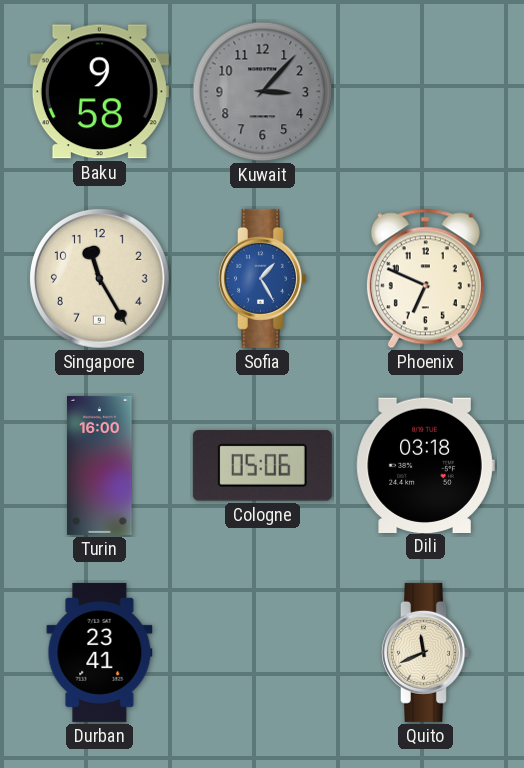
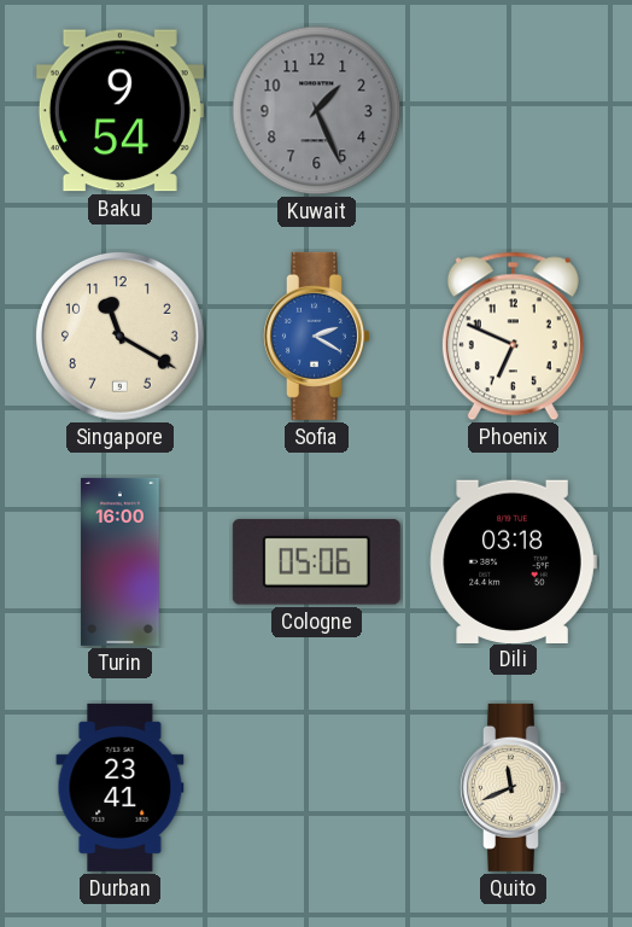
Baku: 9:58 -> 9:54
Kuwait: 3:07 -> 1:26
Singapore: 11:25 -> 11:20
Sofia: 1:25 -> 2:20
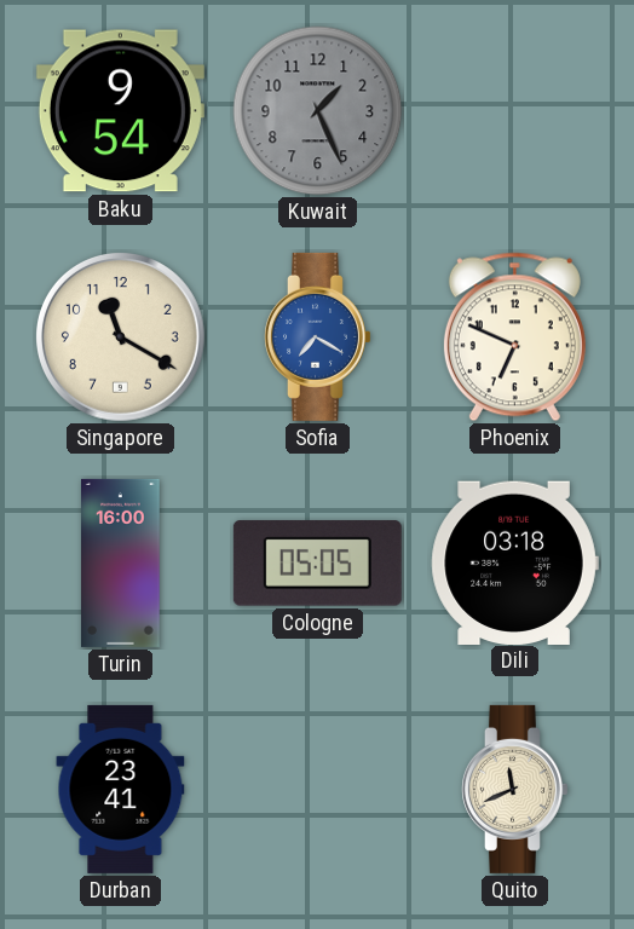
Sofia: 2:20 -> 7:20
Cologne: 05:06 -> 05:05
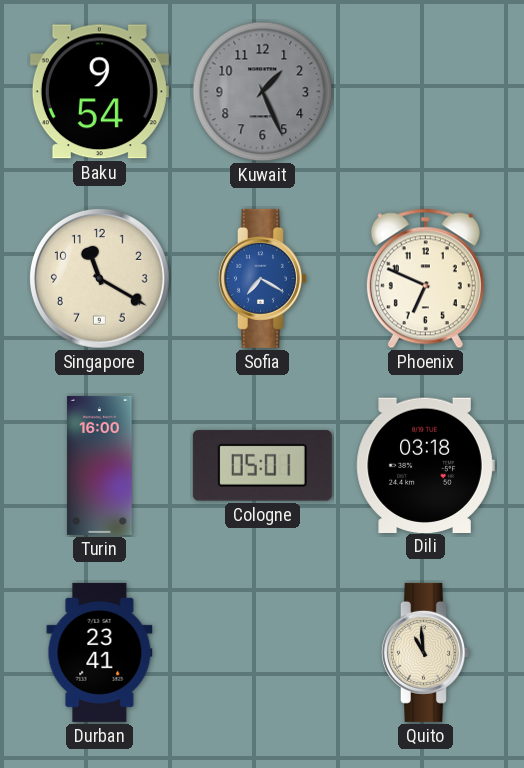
Cologne: 05:05 -> 05:01
Quito: 11:41 -> 10:59
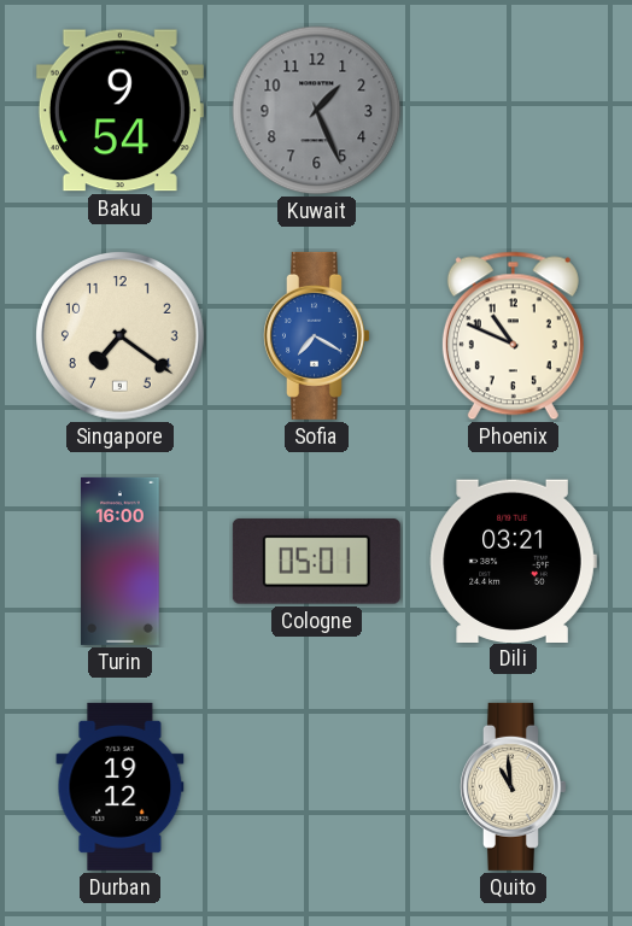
Singapore: 11:20 -> 7:21
Phoenix: 6:49 -> 10:49
Dili: 03:18 -> 03:21
Durban: 23:41 -> 19:12
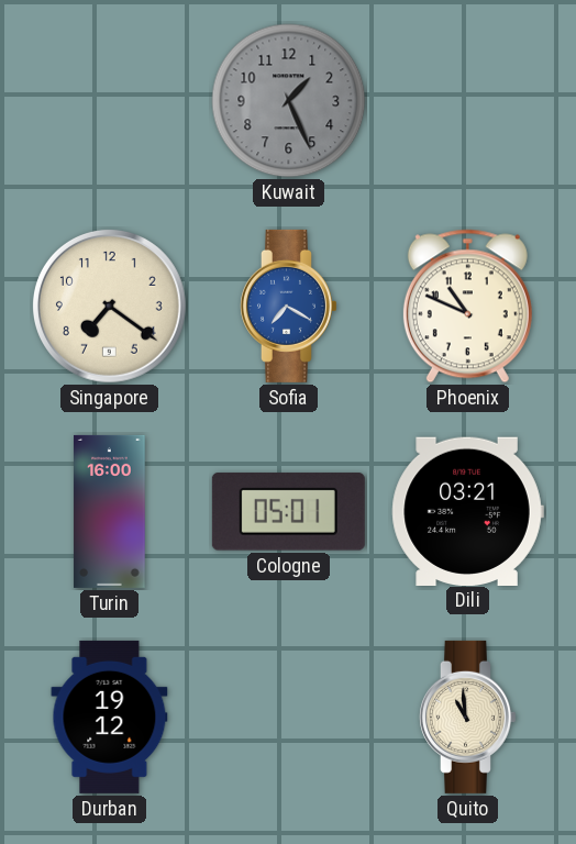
Baku: 9:54 -> none
